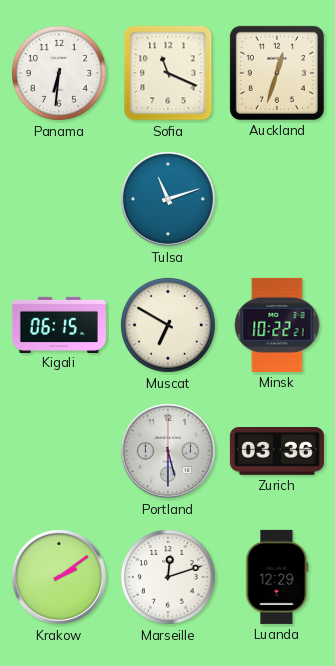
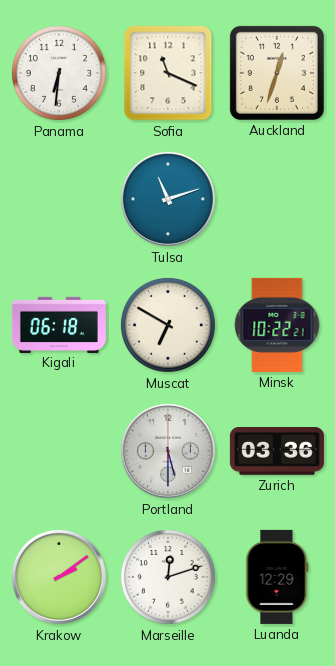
Kigali: 06:15 -> 06:18
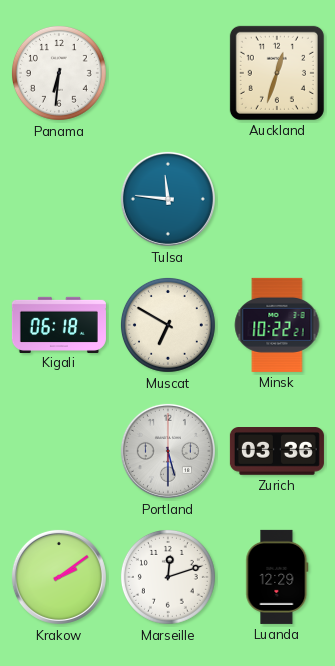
Sofia: 11:19 -> none
Tulsa: 11:12 -> 11:46
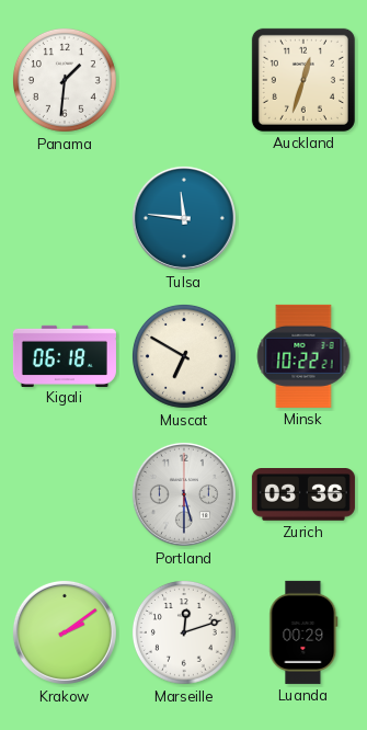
Panama: 6:31 -> 1:31
Luanda: 12:29 -> 00:29
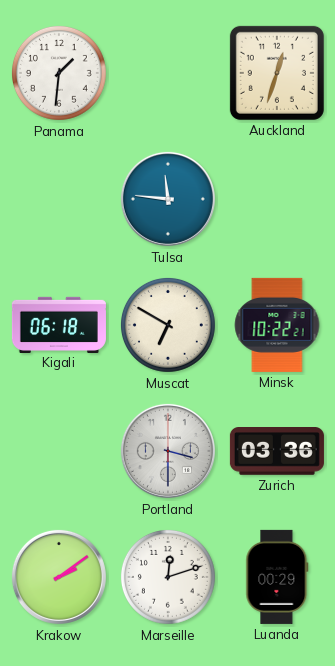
Portland: 5:30 -> 3:30
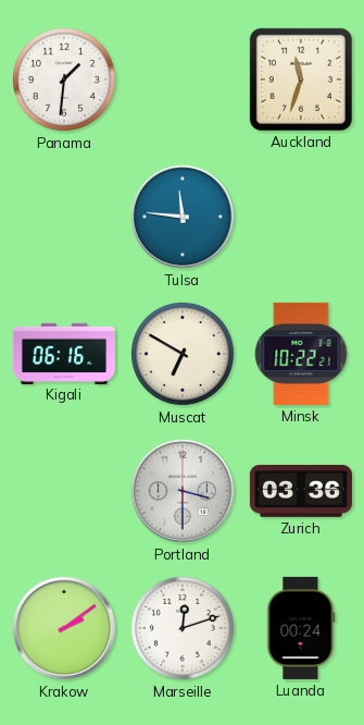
Auckland: 12:33 -> 11:33
Kigali: 06:18 -> 06:16
Luanda: 00:29 -> 00:24
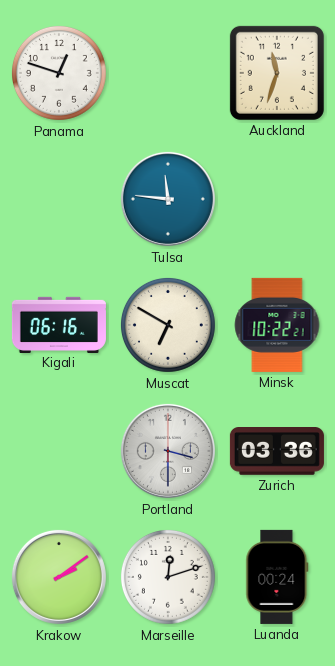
Panama: 1:31 -> 12:48
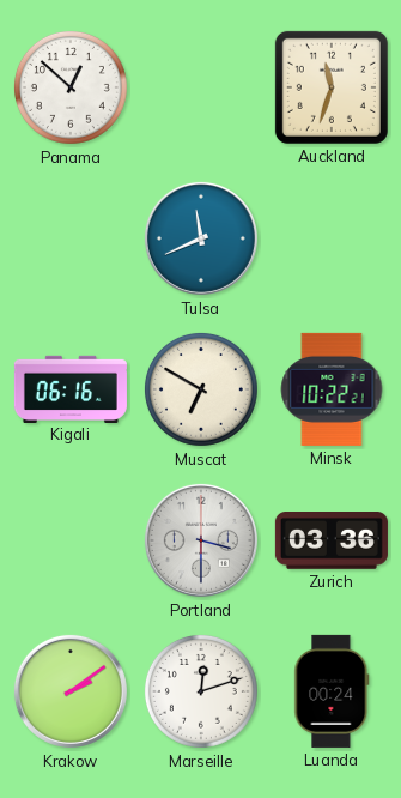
Panama: 12:48 -> 12:52
Tulsa: 11:46 -> 11:41
